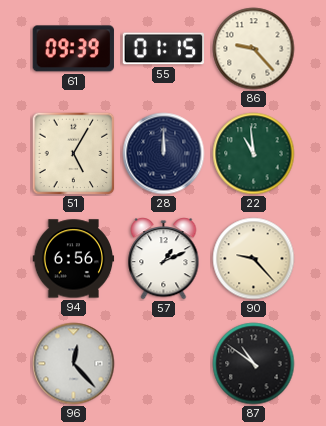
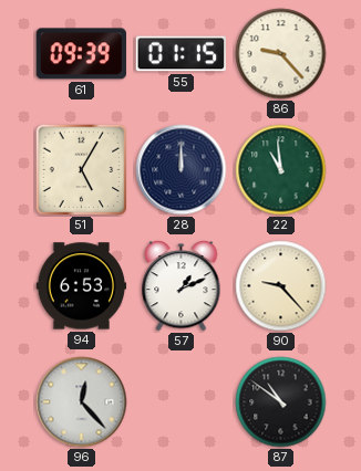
94: 6:56 -> 6:53
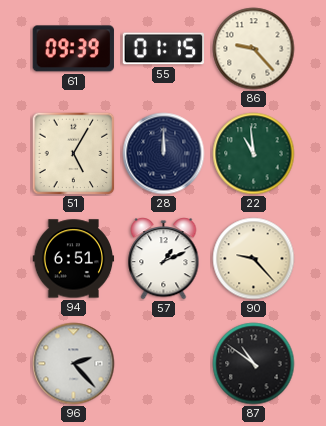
94: 6:53 -> 6:51
96: 12:23 -> 2:23
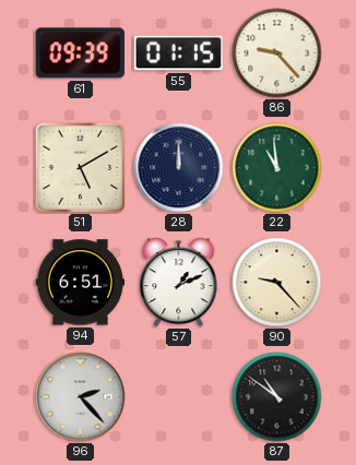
51: 5:05 -> 5:10
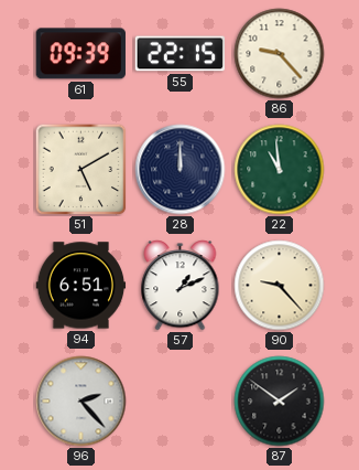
55: 01:15 -> 22:15
87: 10:51 -> 1:51
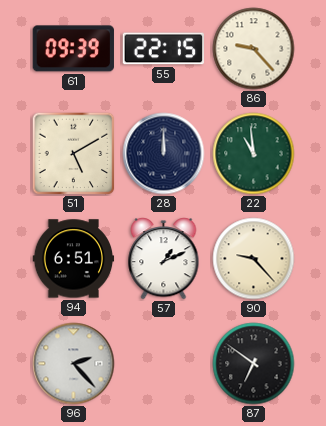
87: 1:51 -> 6:51
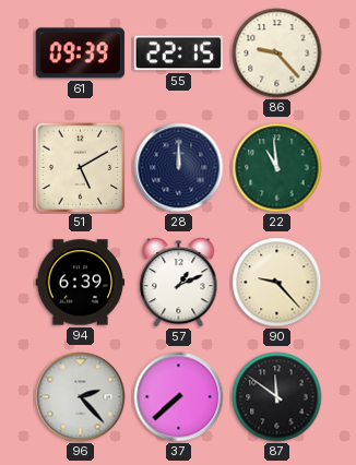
94: 6:51 -> 6:39
37: none -> 7:38
87: 6:51 -> 11:51
